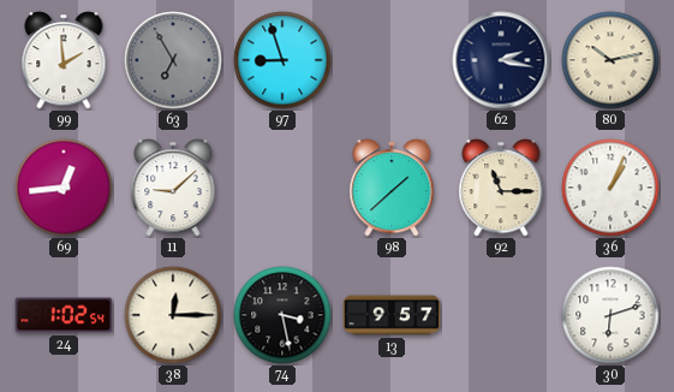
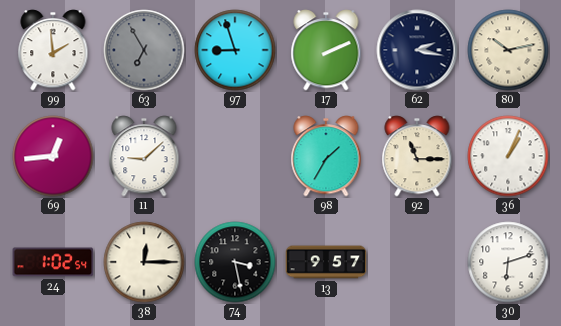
17: none -> 2:11
98: 1:38 -> 1:35
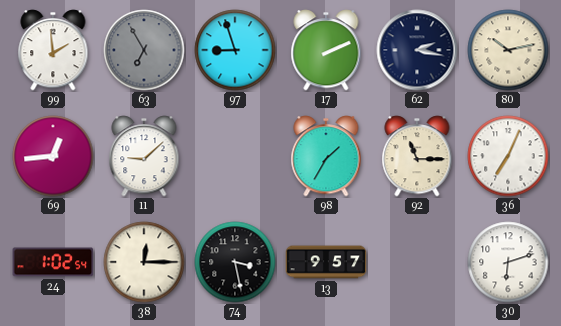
36: 1:04 -> 7:04
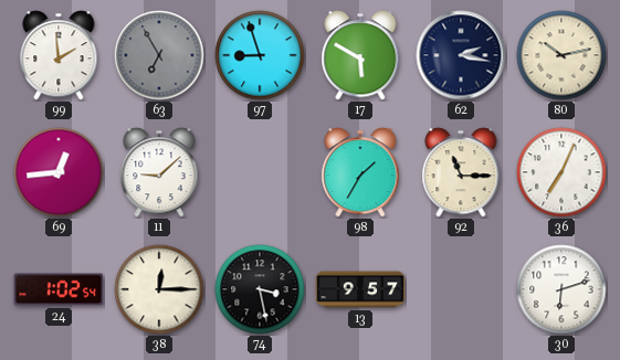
17: 2:11 -> 5:50
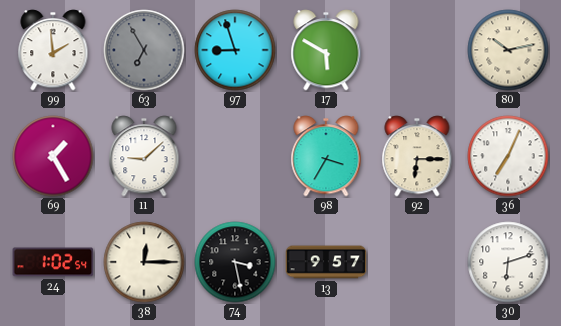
62: 2:17 -> none
69: 12:44 -> 1:25
98: 1:35 -> 3:35
92: 11:15 -> 6:15
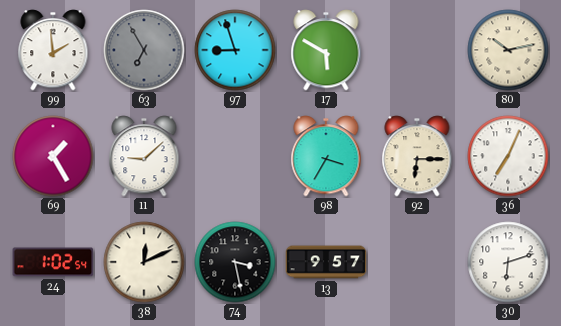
38: 12:15 -> 12:11
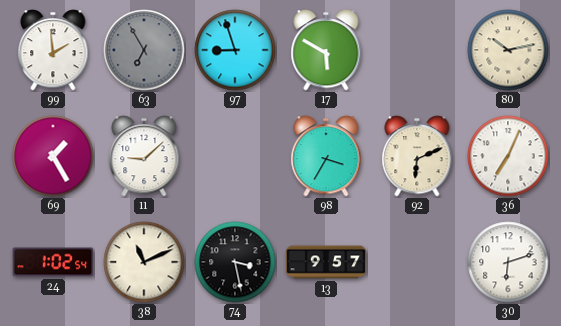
92: 6:15 -> 6:11
38: 12:11 -> 11:11
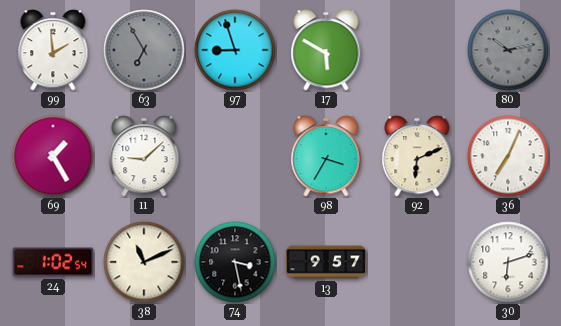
80 dial: cream -> grey
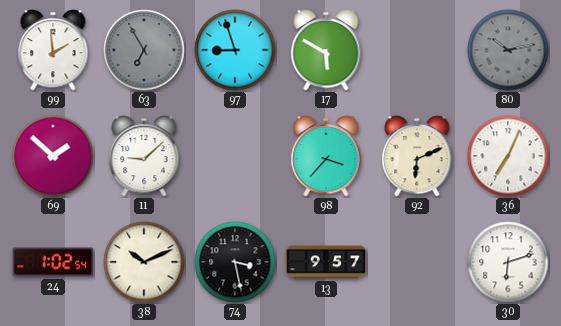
69: 1:25 -> 1:52
98: 3:35 -> 3:37
38: 11:11 -> 10:11
